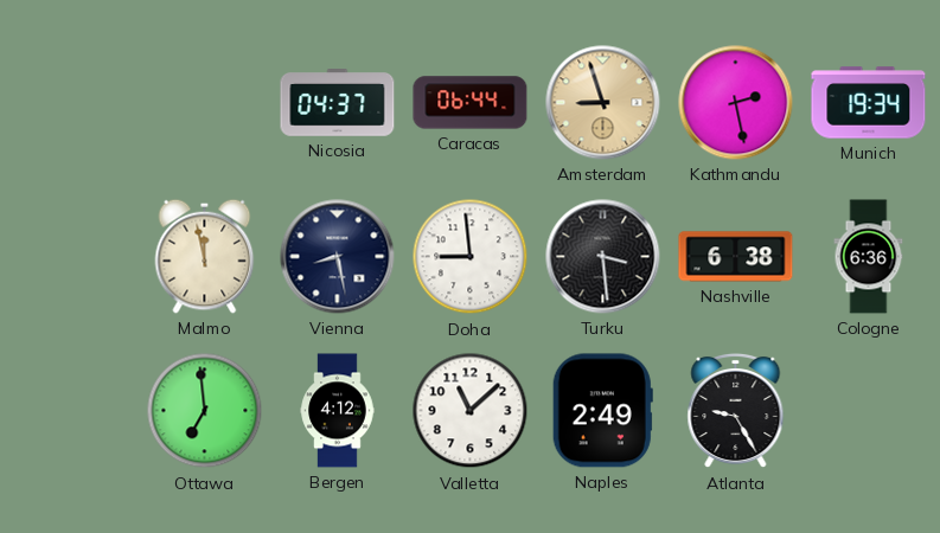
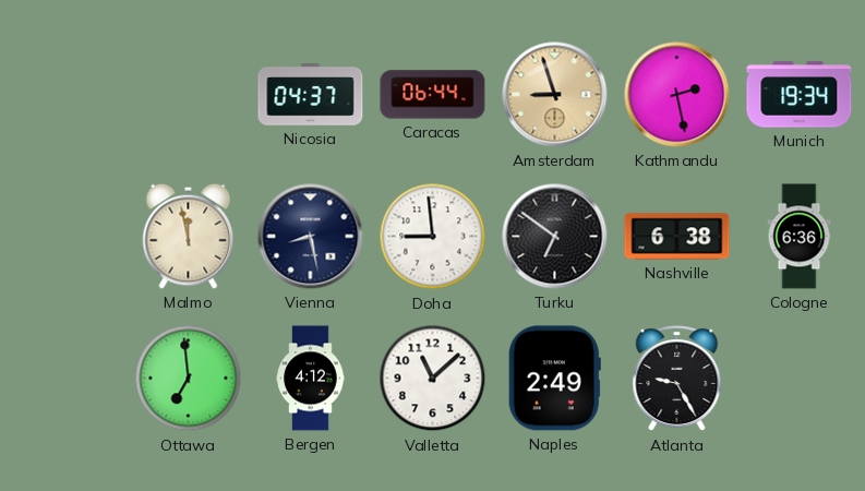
Turku: 3:29 -> 6:51
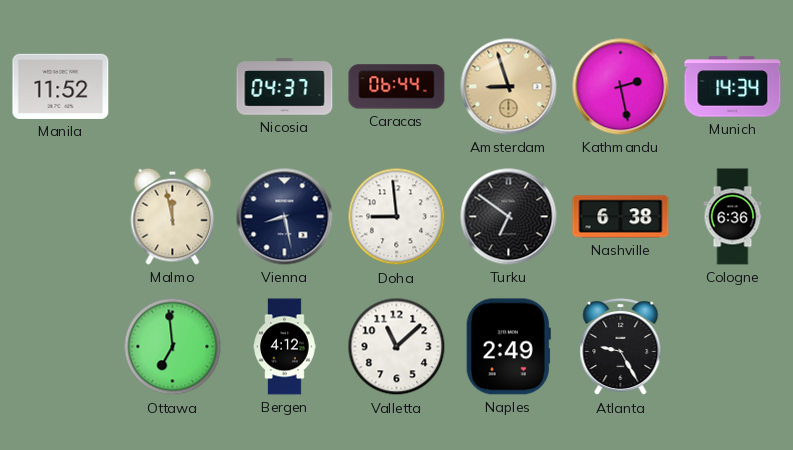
Manila: none -> 11:52
Munich: 19:34 -> 14:34
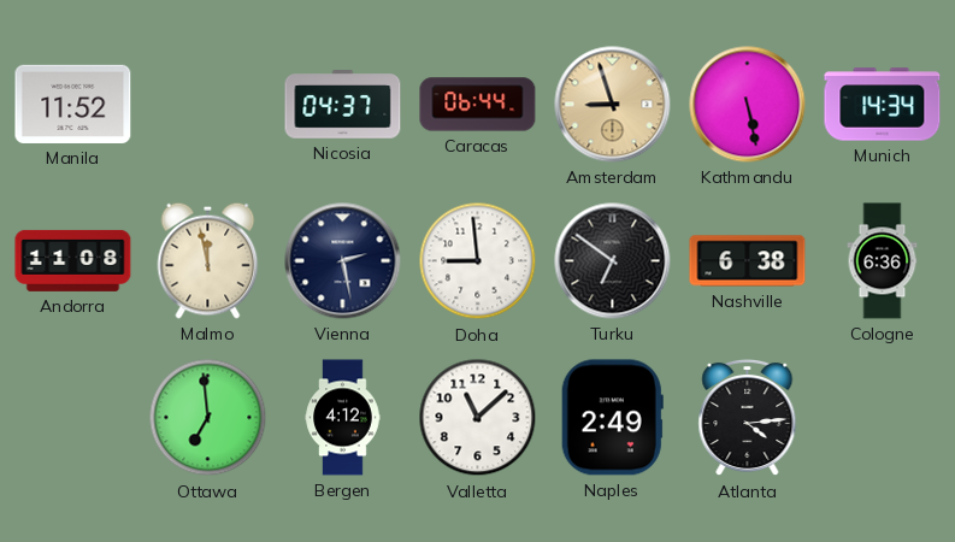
Kathmandu: 2:28 -> 5:28
Andorra: none -> 11:08
Vienna: 8:28 -> 2:28
Atlanta: 9:25 -> 4:14
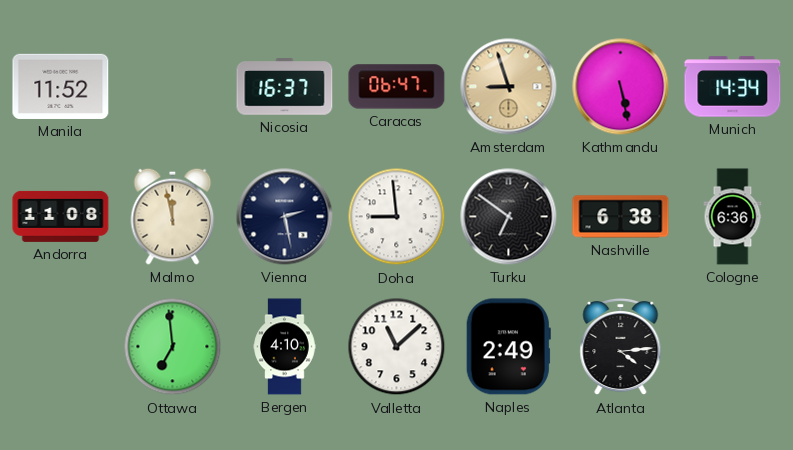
Nicosia: 04:37 -> 16:37
Caracas: 06:44 -> 06:47
Bergen: 4:12 -> 4:10
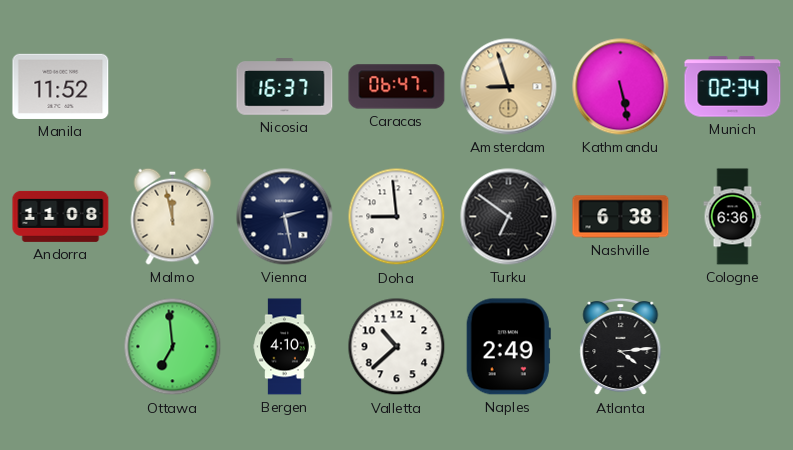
Munich: 14:34 -> 02:34
Valletta: 11:08 -> 10:38
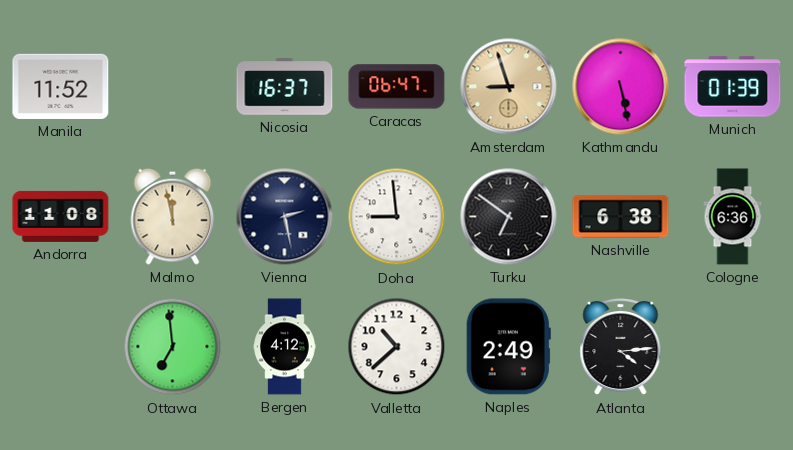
Munich: 02:34 -> 01:39
Bergen: 4:10 -> 4:12
